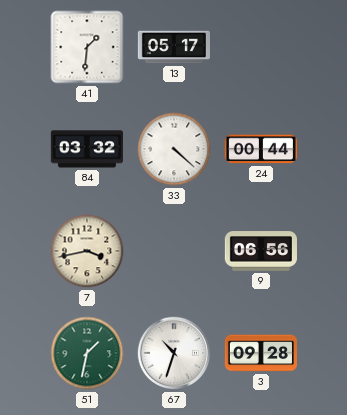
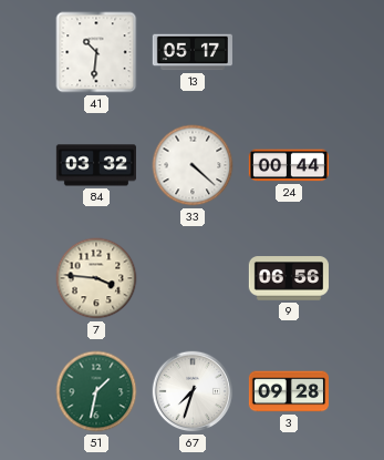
41: 1:31 -> 10:31
7: 3:43 -> 3:46
67: 10:33 -> 7:33
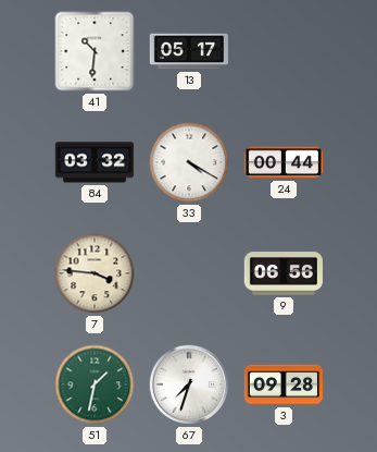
33: 4:22 -> 4:20
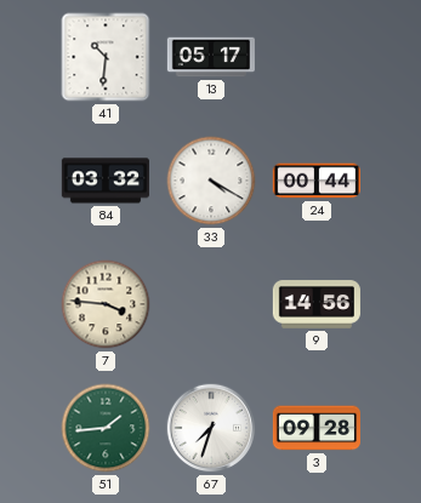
9: 06:56 -> 14:56
51: 1:32 -> 1:44
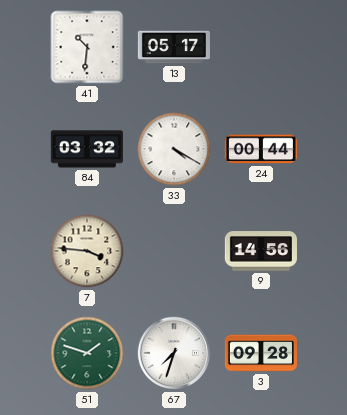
51: 1:44 -> 1:48
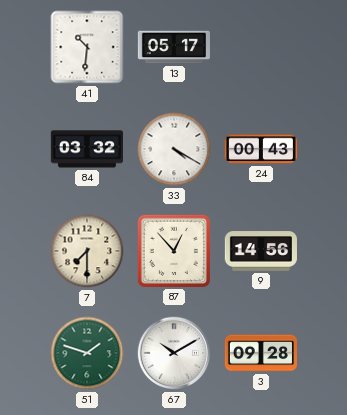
24: 00:44 -> 00:43
7: 3:46 -> 7:30
87: none -> 12:53
67: 7:33 -> 10:10
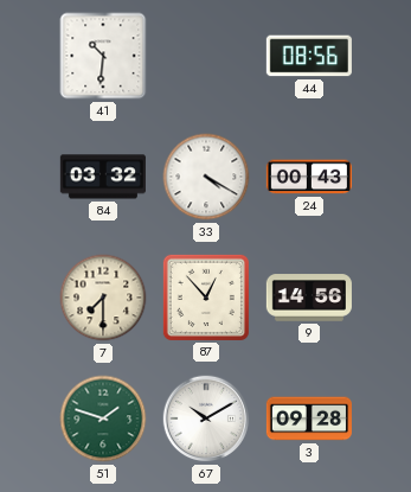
13: 05:17 -> none
44: none -> 08:56
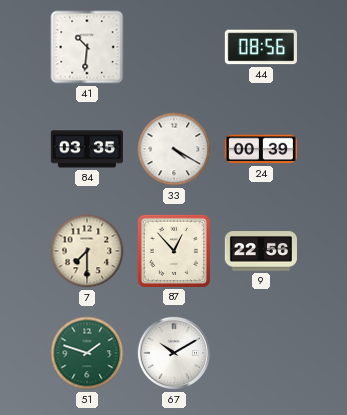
84: 03:32 -> 03:35
24: 00:43 -> 00:39
9: 14:56 -> 22:56
3: 09:28 -> none
